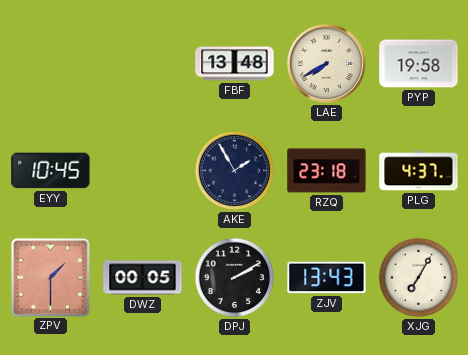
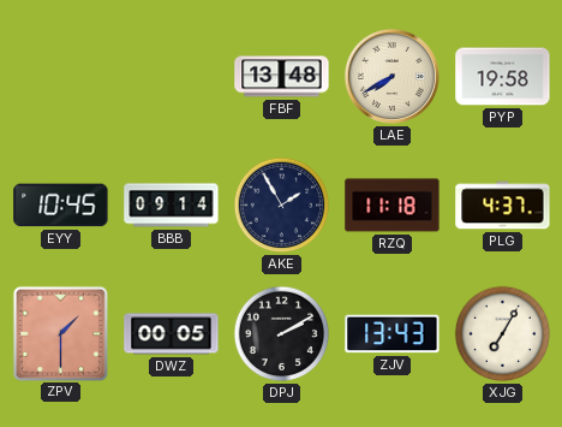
BBB: none -> 09:14
RZQ: 23:18 -> 11:18
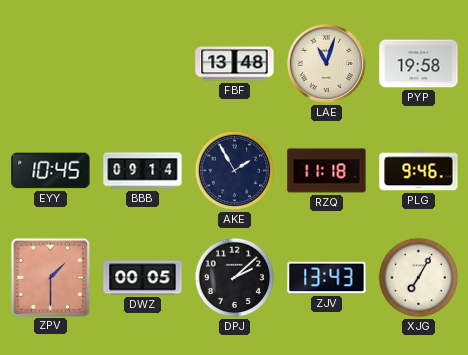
LAE: 7:40 -> 11:03
PLG: 4:37 -> 9:46
DPJ: 2:10 -> 2:08
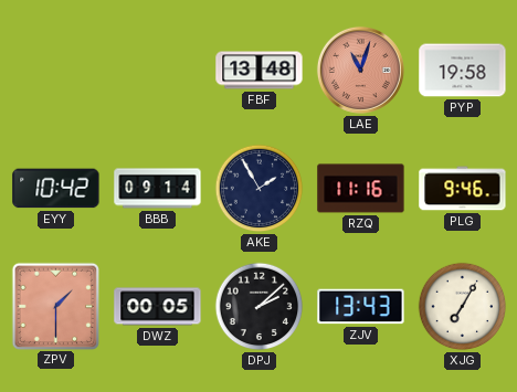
LAE dial: cream -> salmon
EYY: 10:45 -> 10:42
RZQ: 11:18 -> 11:16
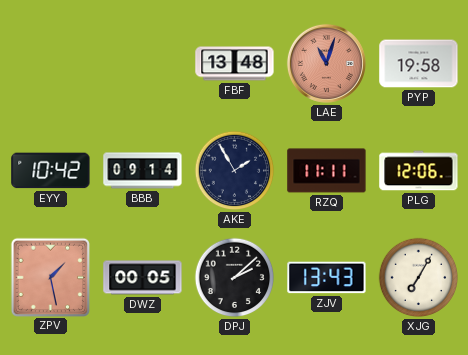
RZQ: 11:16 -> 11:11
PLG: 9:46 -> 12:06
ZPV: 1:30 -> 1:28
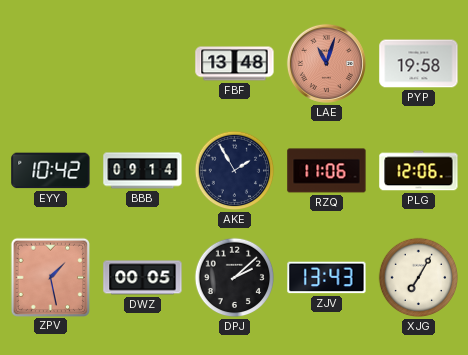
RZQ: 11:11 -> 11:06
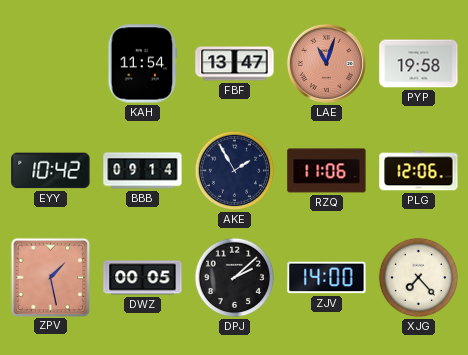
KAH: none -> 11:54
FBF: 13:48 -> 13:47
ZJV: 13:43 -> 14:00
XJG: 7:05 -> 7:23
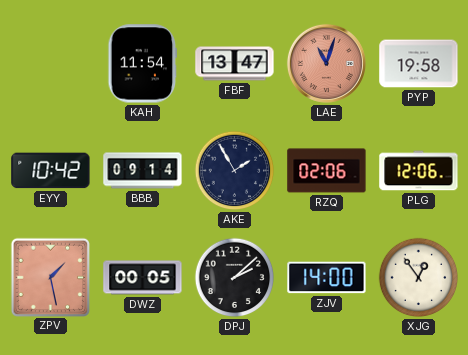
RZQ: 11:06 -> 02:06
XJG: 7:23 -> 12:54
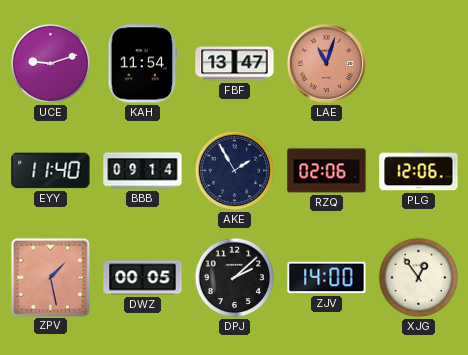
UCE: none -> 9:12
PYP: 19:58 -> none
EYY: 10:42 -> 11:40
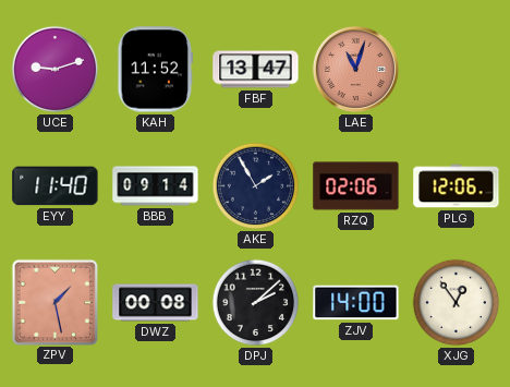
KAH: 11:54 -> 11:52
DWZ: 00:05 -> 00:08
